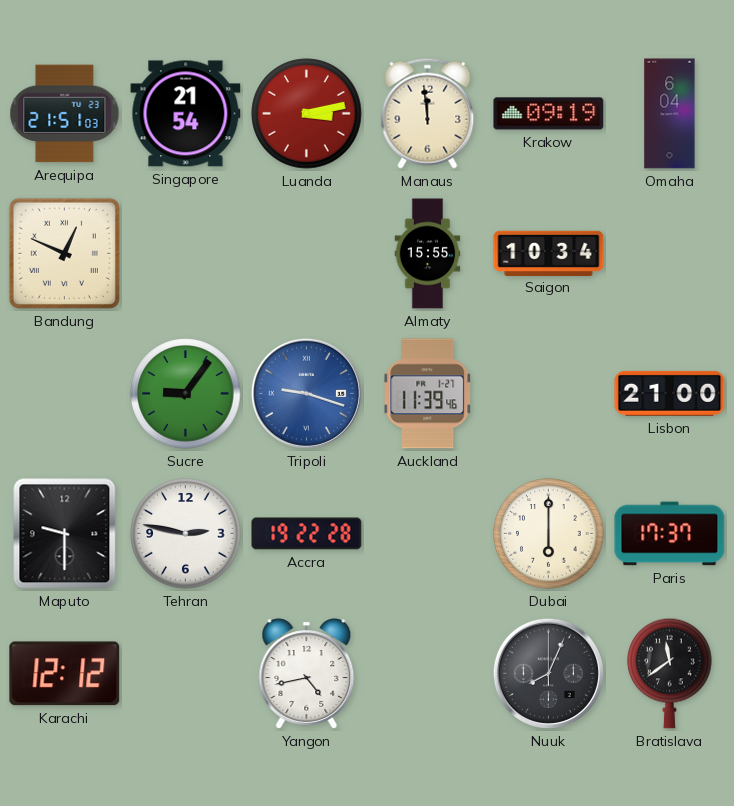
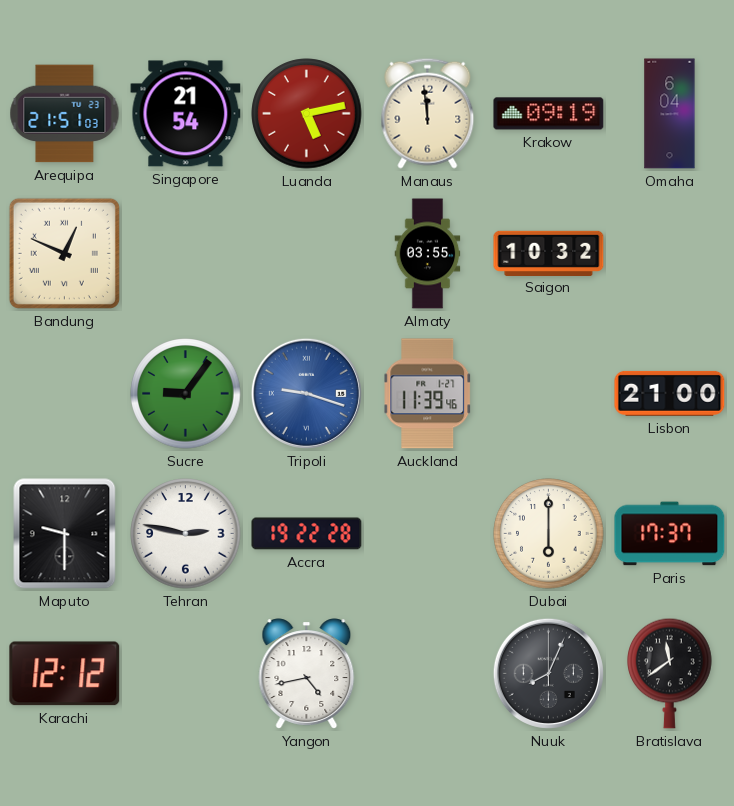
Luanda: 3:13 -> 5:13
Almaty: 15:55 -> 03:55
Saigon: 10:34 -> 10:32
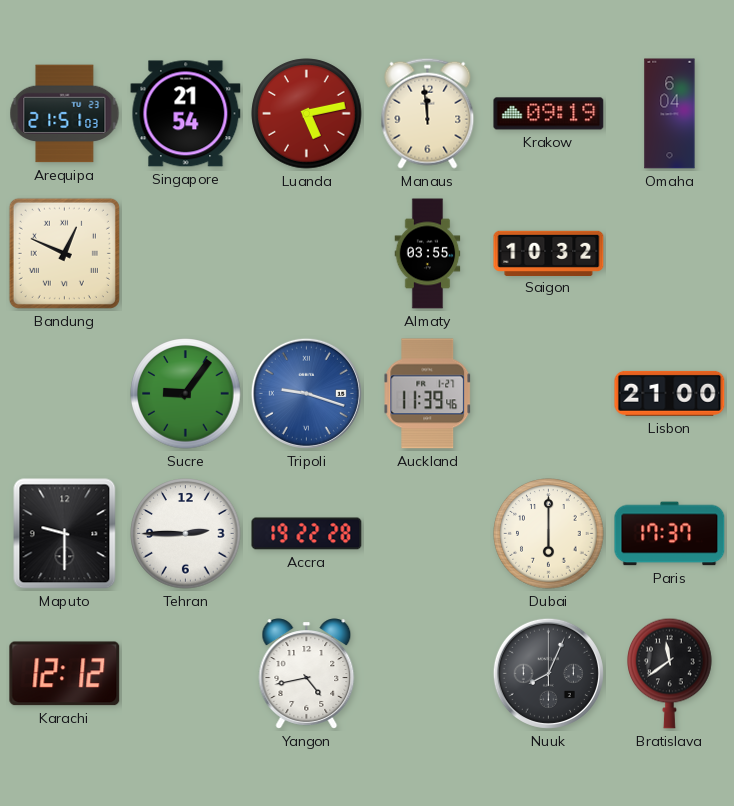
Tehran: 2:47 -> 2:45
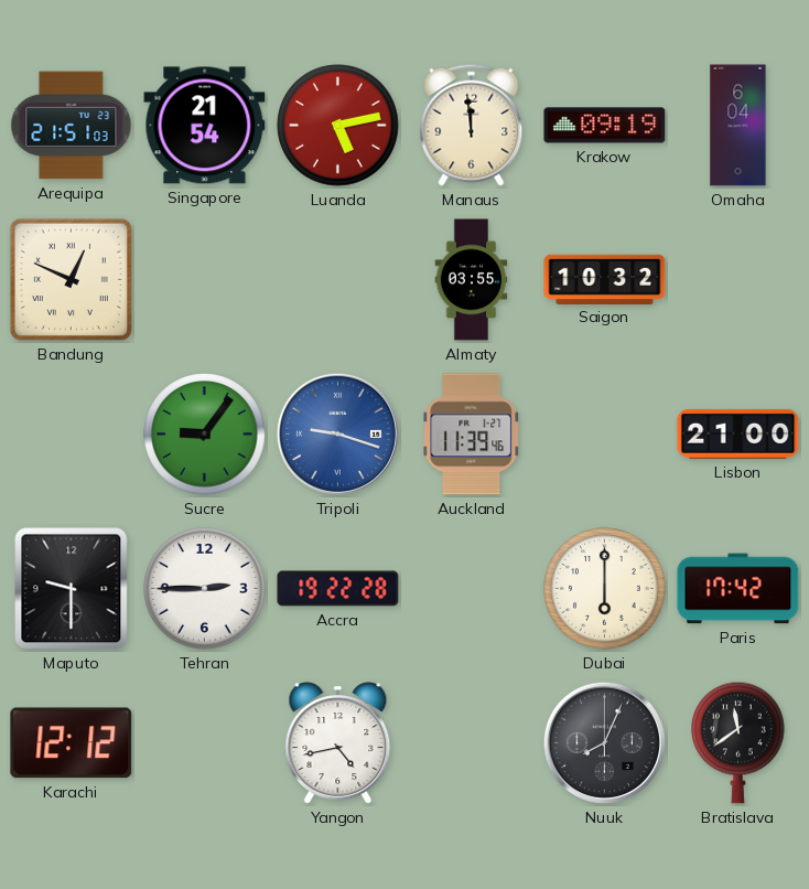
Paris: 17:37 -> 17:42
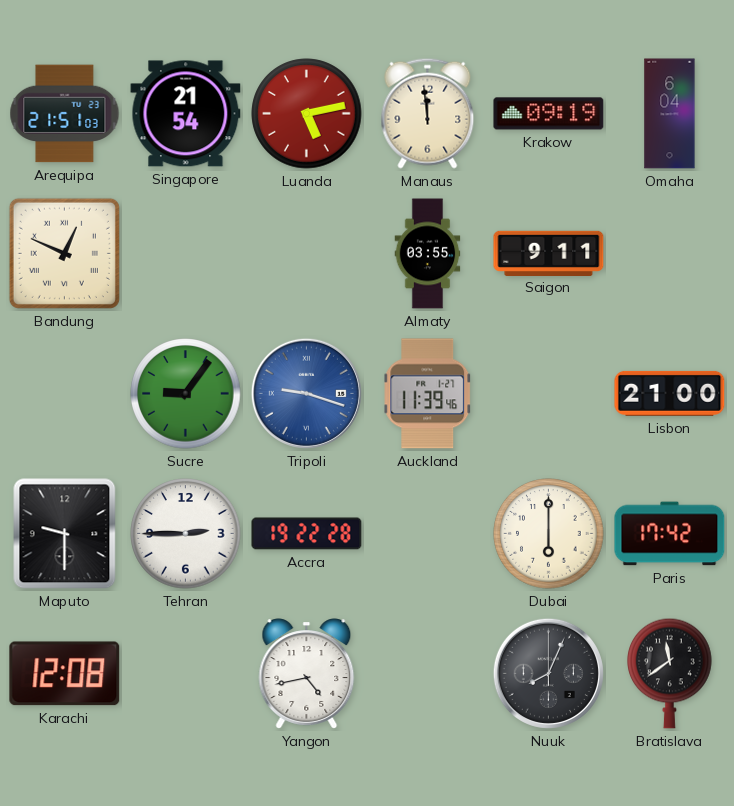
Saigon: 10:32 -> 9:11
Karachi: 12:12 -> 12:08
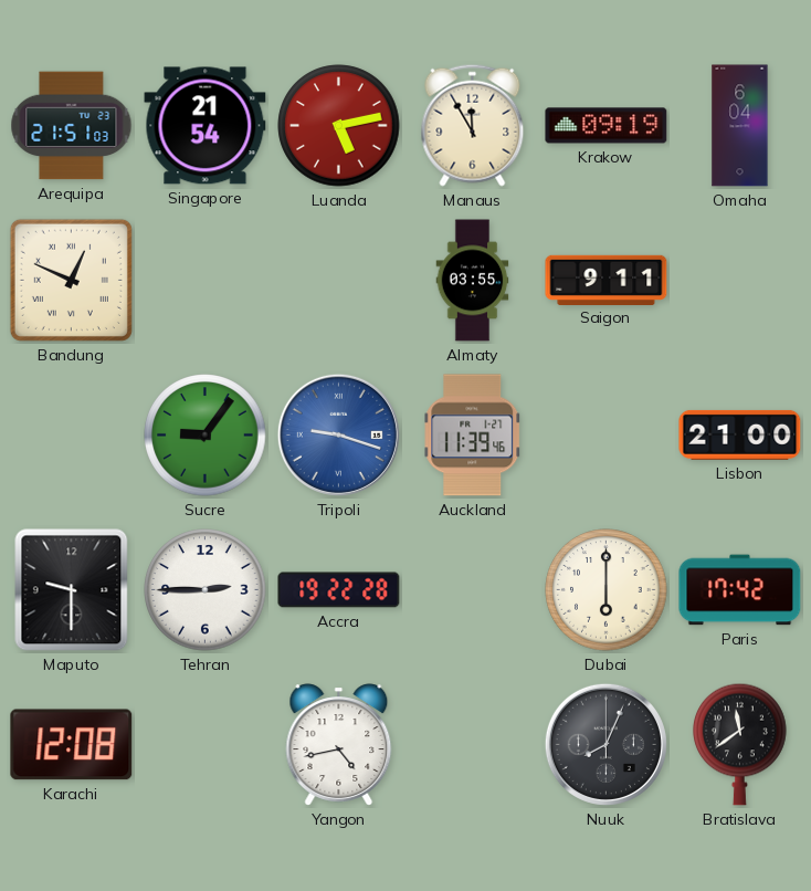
Manaus: 11:59 -> 11:55
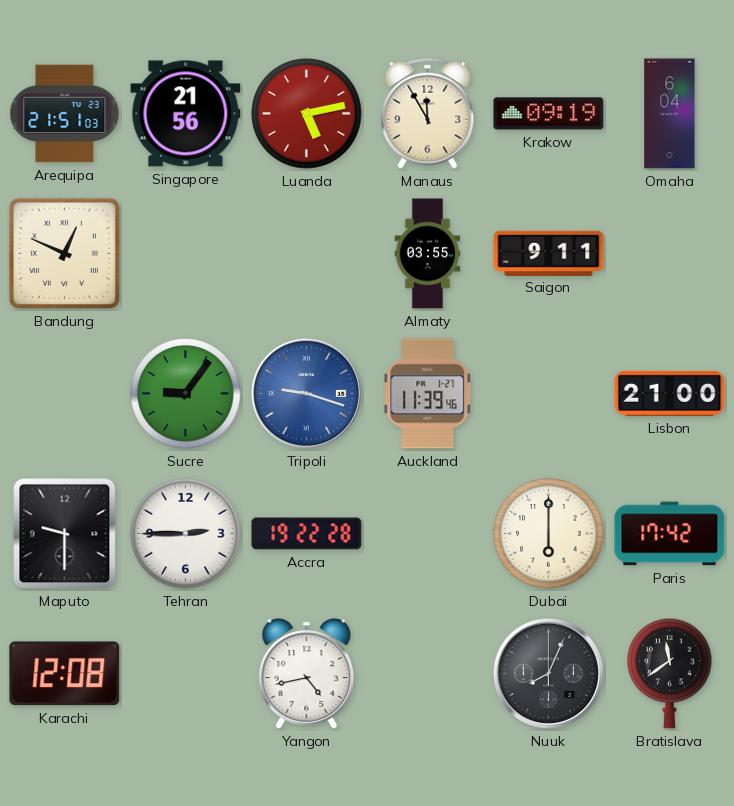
Singapore: 21:54 -> 21:56
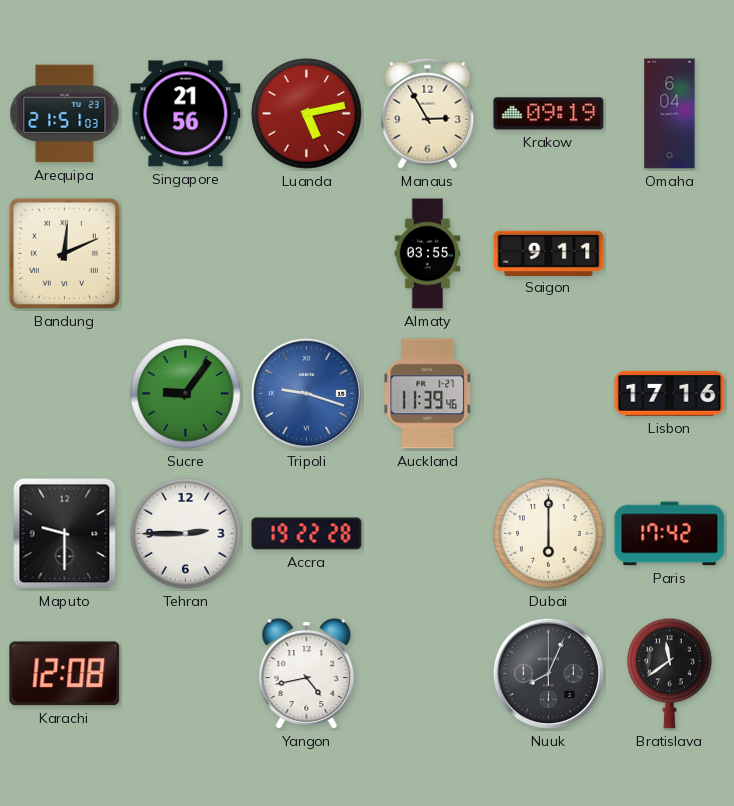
Manaus: 11:55 -> 2:55
Bandung: 12:49 -> 12:11
Lisbon: 21:00 -> 17:16
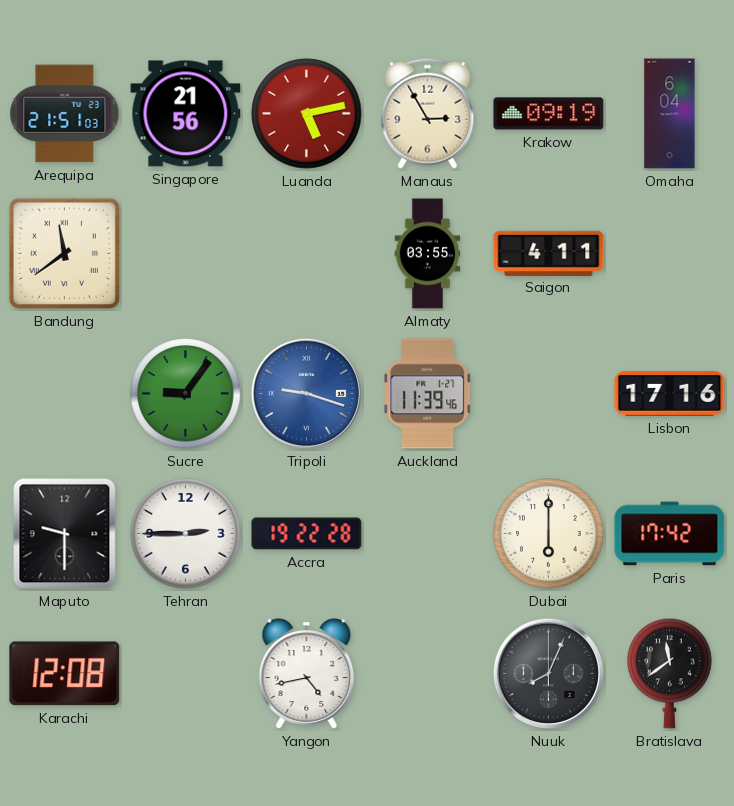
Bandung: 12:11 -> 11:39
Saigon: 9:11 -> 4:11
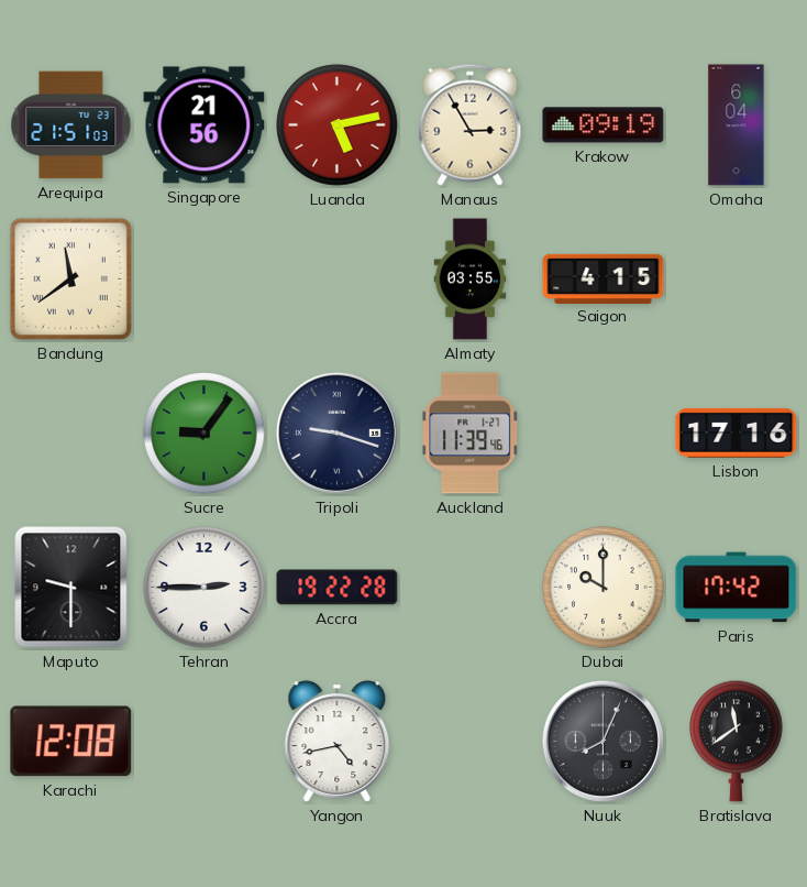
Saigon: 4:11 -> 4:15
Tripoli dial: blue -> navy
Dubai: 6:00 -> 10:00
